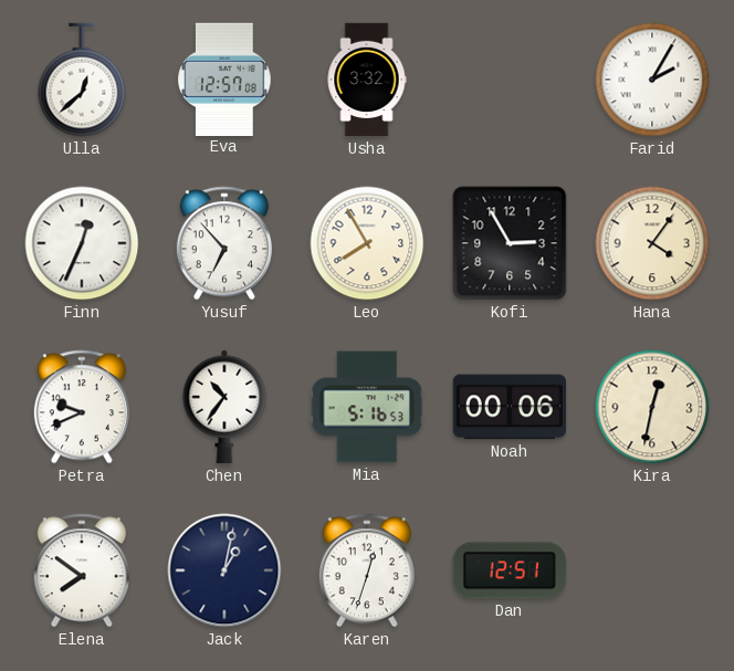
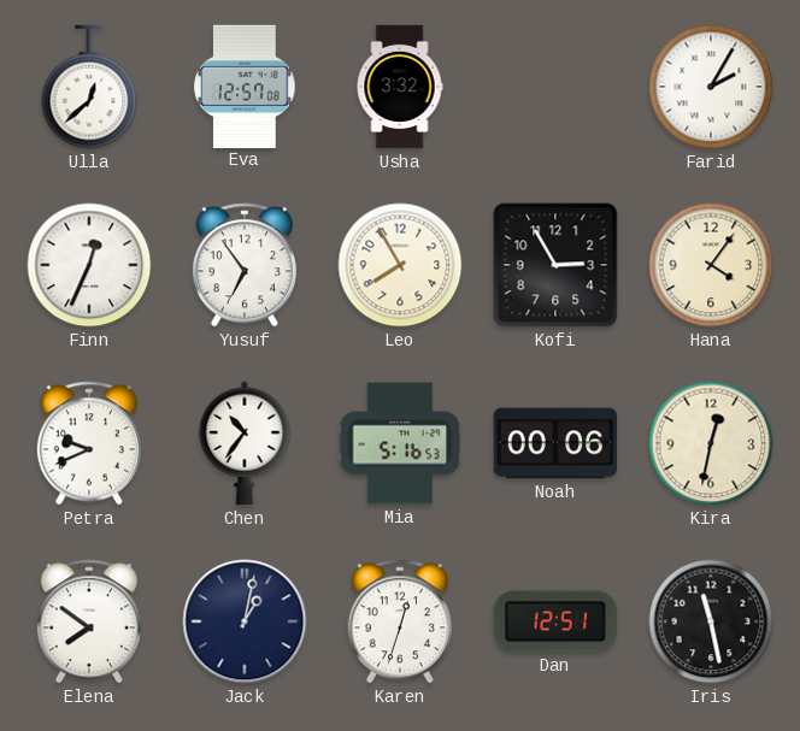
Yusuf: 6:53 -> 6:54
Iris: none -> 11:28
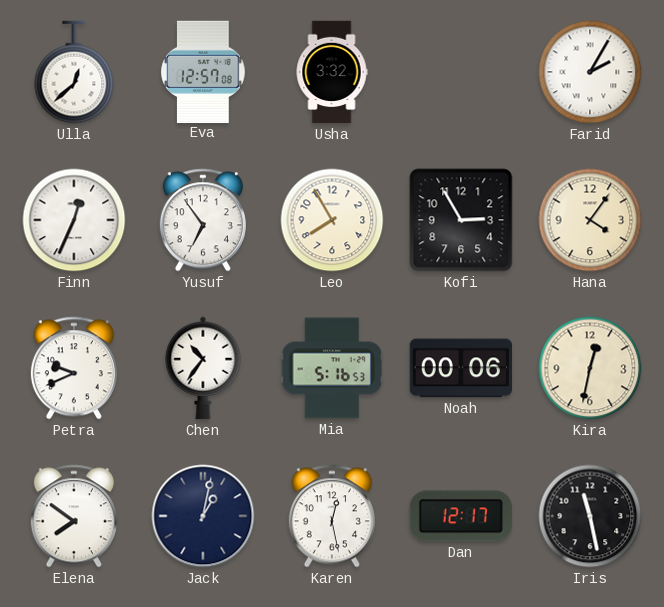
Karen: 12:33 -> 12:28
Dan: 12:51 -> 12:17
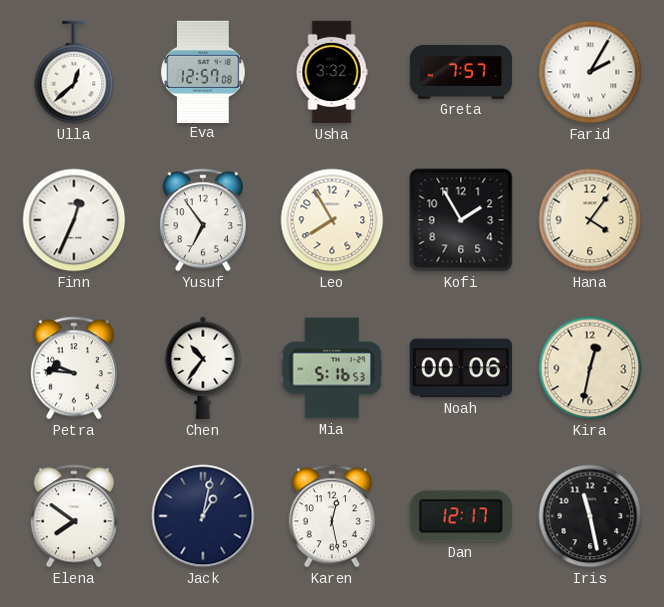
Greta: none -> 7:57
Kofi: 2:55 -> 1:55
Petra: 9:41 -> 9:46
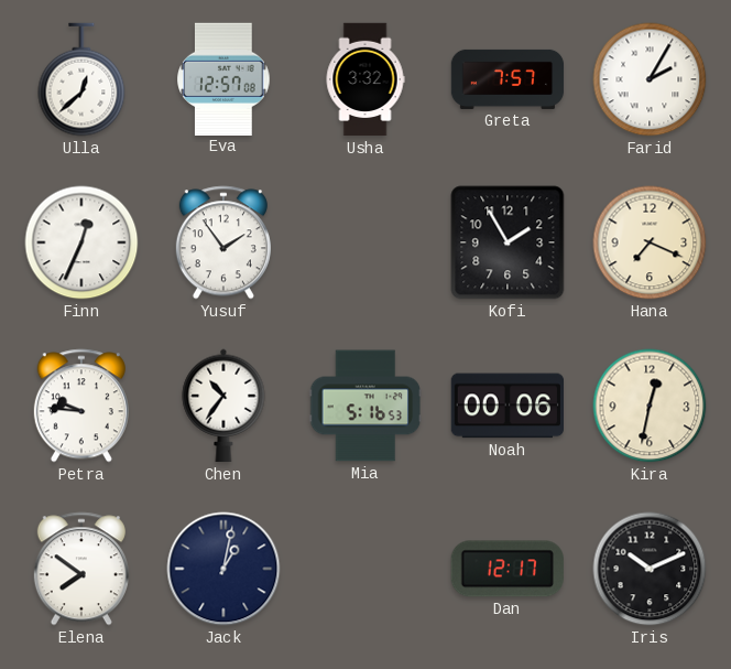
Yusuf: 6:54 -> 1:54
Leo: 7:55 -> none
Hana: 4:06 -> 7:19
Karen: 12:28 -> none
Iris: 11:28 -> 10:11
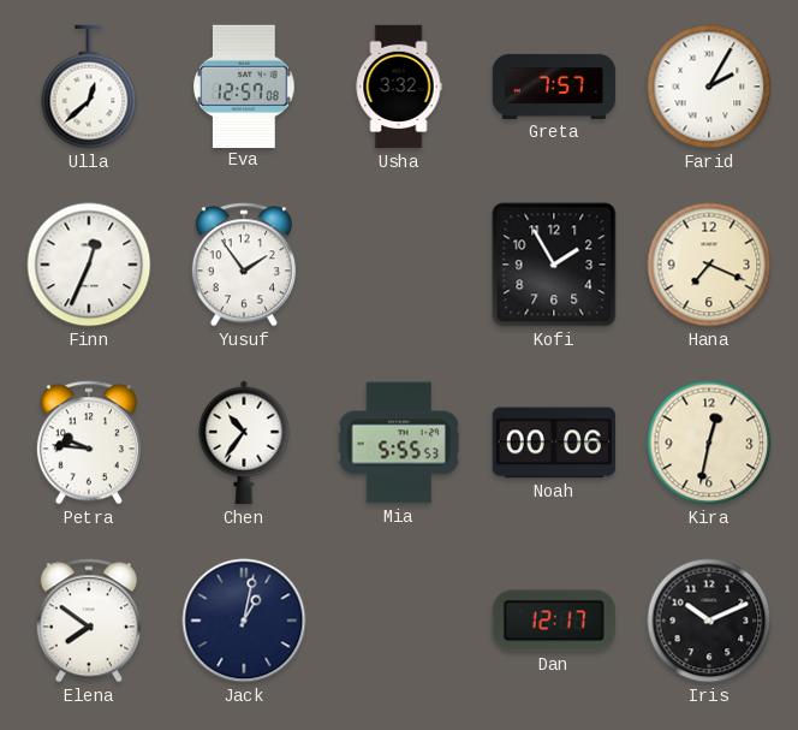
Mia: 5:16 -> 5:55
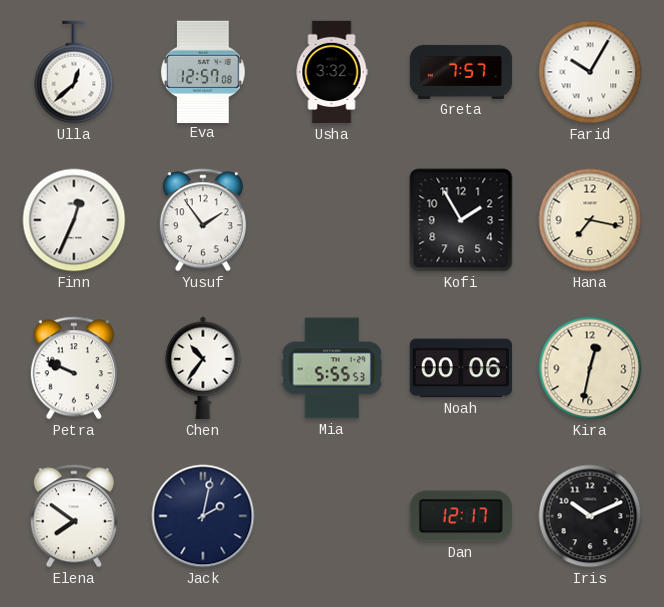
Farid: 2:05 -> 10:05
Hana: 7:19 -> 7:17
Petra: 9:46 -> 9:49
Jack: 1:02 -> 2:02
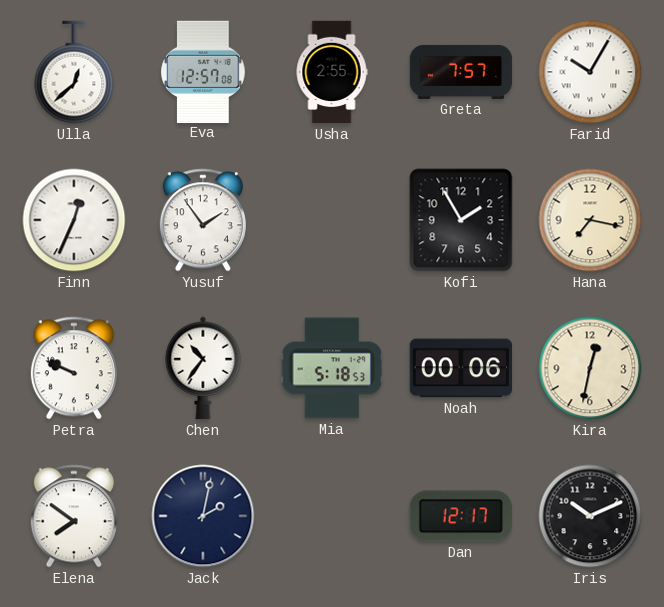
Usha: 3:32 -> 2:55
Mia: 5:55 -> 5:18
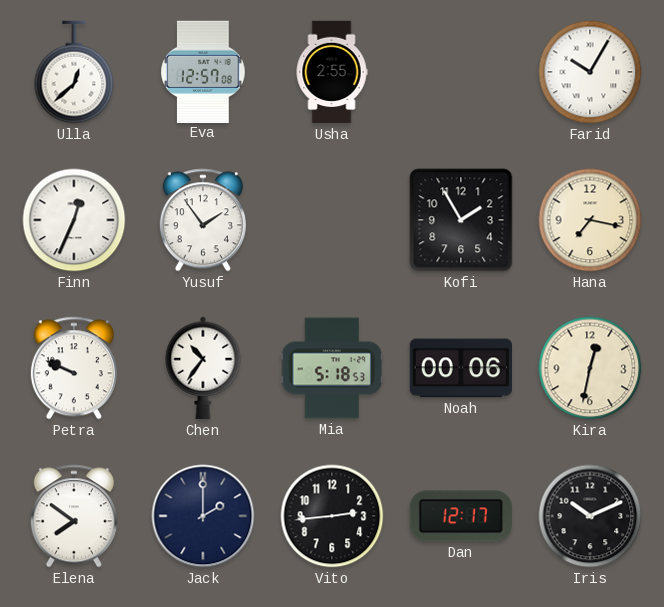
Greta: 7:57 -> none
Jack: 2:02 -> 2:00
Vito: none -> 2:44
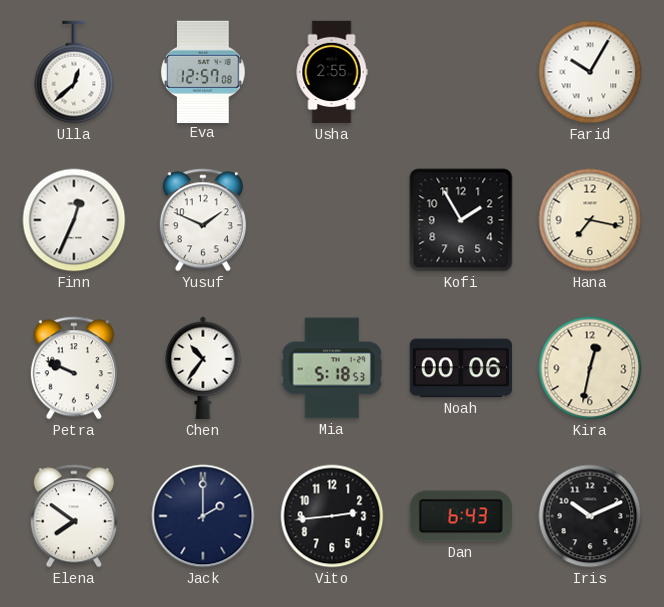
Yusuf: 1:54 -> 1:49
Dan: 12:17 -> 6:43
